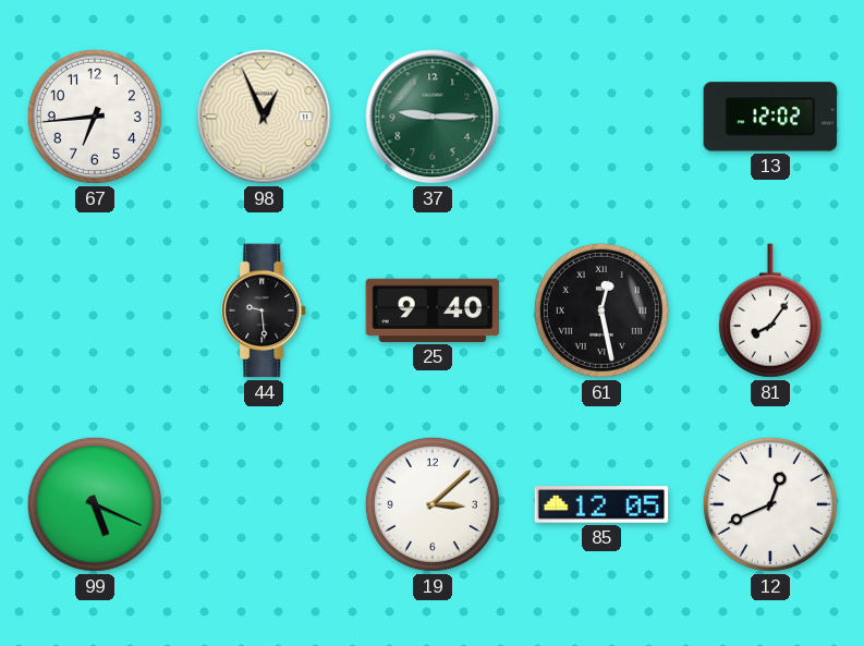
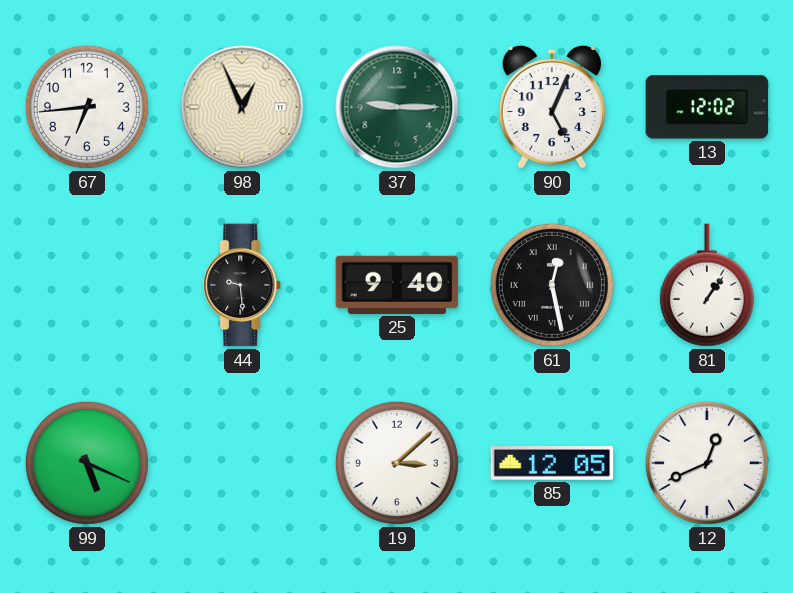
90: none -> 5:04
81: 8:06 -> 1:06
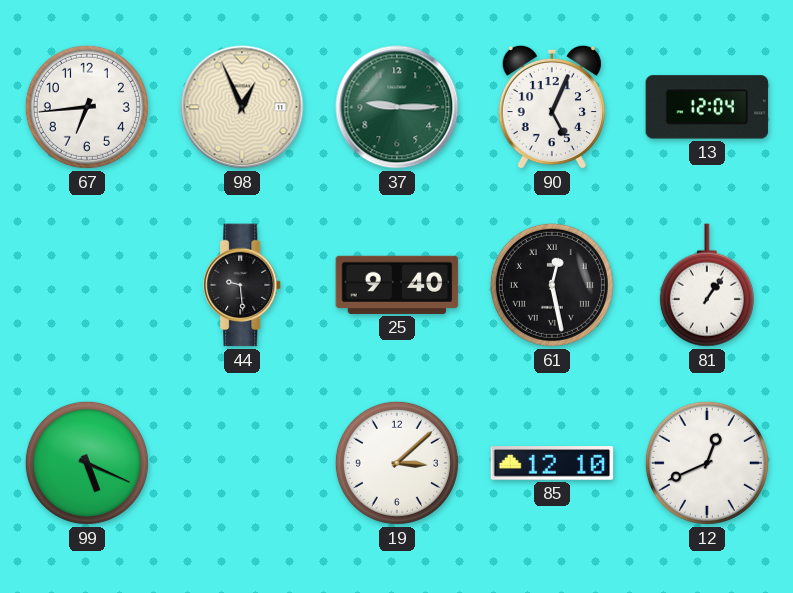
13: 12:02 -> 12:04
85: 12:05 -> 12:10
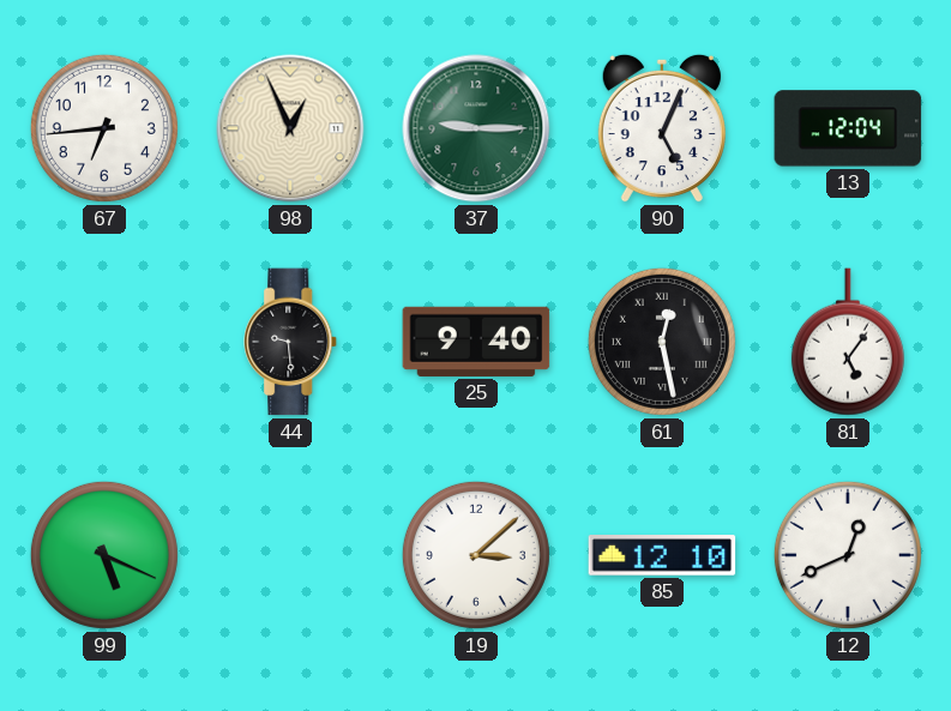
81: 1:06 -> 5:06
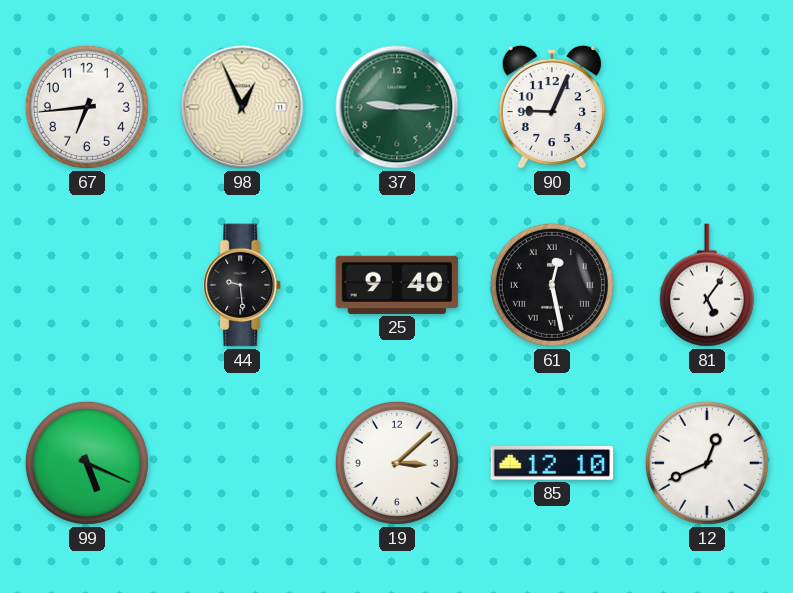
90: 5:04 -> 9:04
13: 12:04 -> none
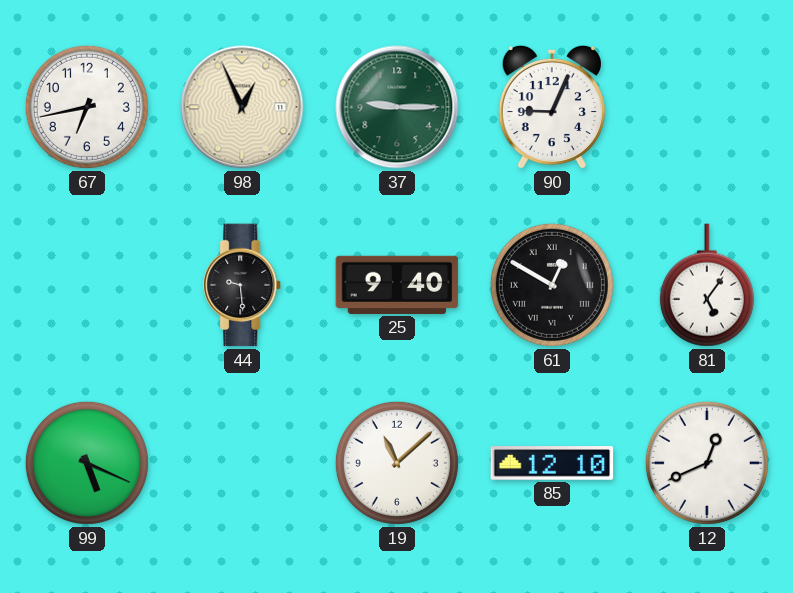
67: 6:44 -> 6:43
61: 12:28 -> 12:50
19: 3:08 -> 11:08
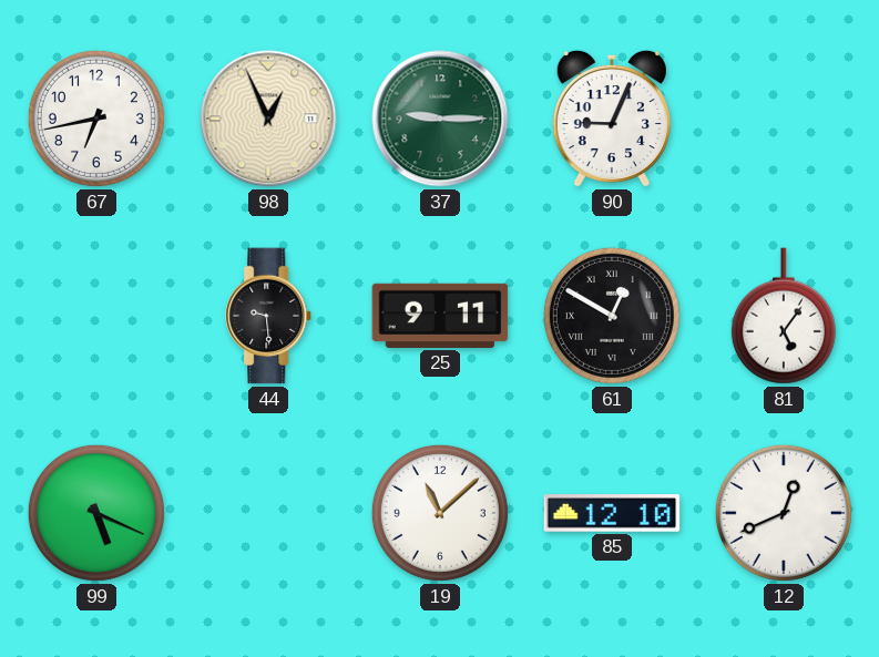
25: 9:40 -> 9:11
